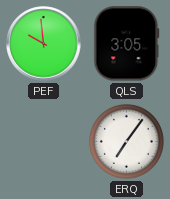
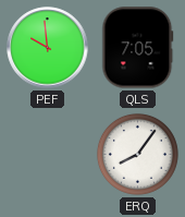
QLS: 3:05 -> 7:05
ERQ: 7:06 -> 8:06
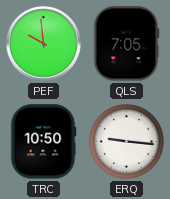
TRC: none -> 10:50
ERQ: 8:06 -> 9:16
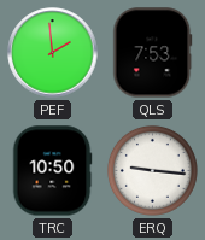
PEF: 9:59 -> 1:59
QLS: 7:05 -> 7:53
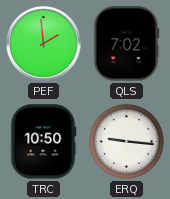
QLS: 7:53 -> 7:02
